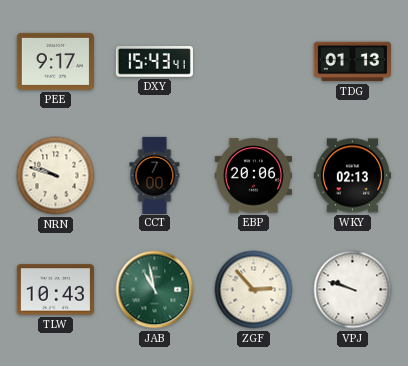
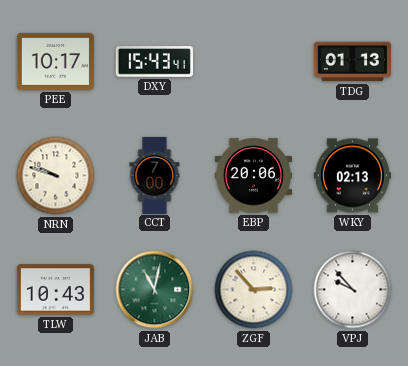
PEE: 9:17 -> 10:17
JAB: 10:58 -> 11:02
VPJ: 9:48 -> 9:53
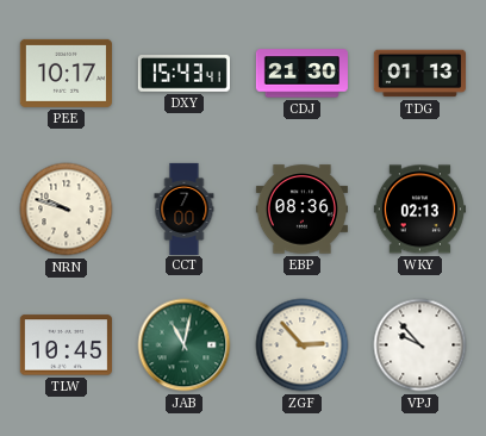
CDJ: none -> 21:30
EBP: 20:06 -> 08:36
TLW: 10:43 -> 10:45
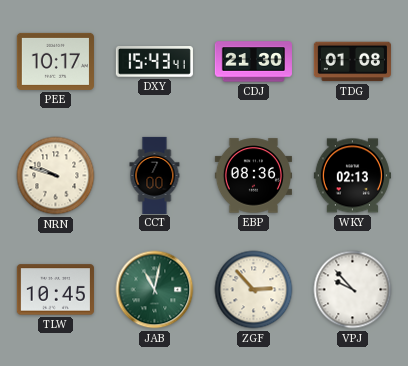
TDG: 01:13 -> 01:08
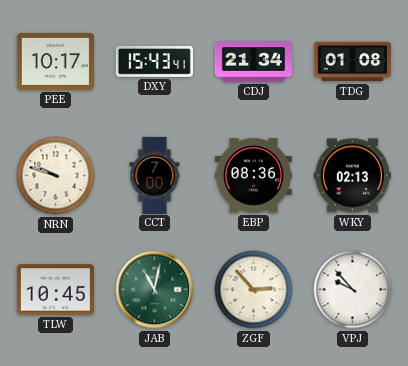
CDJ: 21:30 -> 21:34
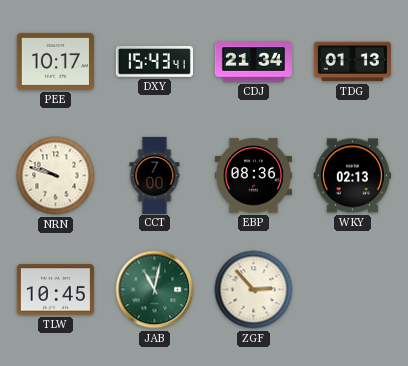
TDG: 01:08 -> 01:13
VPJ: 9:53 -> none
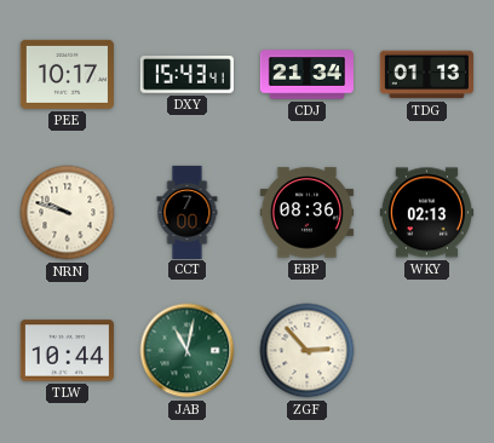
TLW: 10:45 -> 10:44
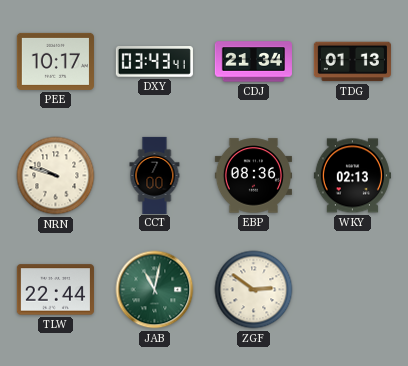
DXY: 15:43 -> 03:43
TLW: 10:44 -> 22:44
ZGF: 2:53 -> 2:51
